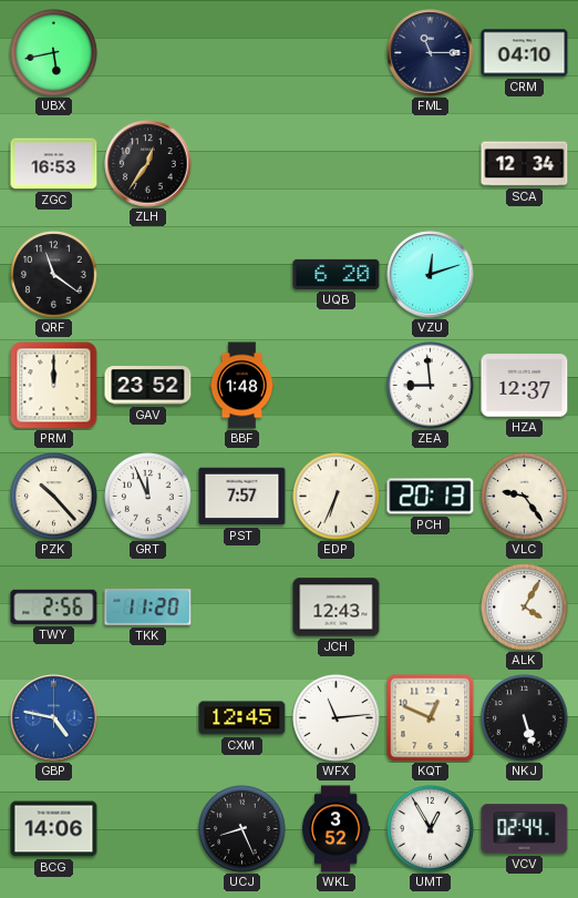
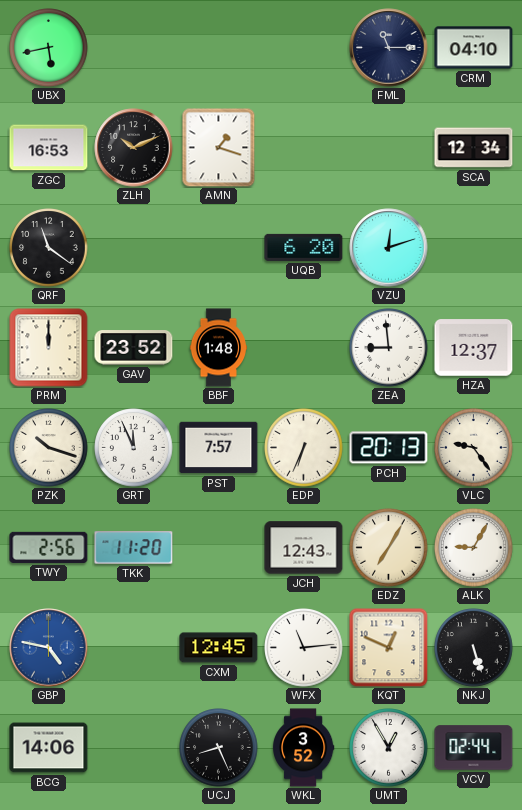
ZLH: 12:36 -> 10:11
AMN: none -> 1:18
PZK: 10:23 -> 10:18
EDZ: none -> 7:05
ALK: 4:05 -> 9:05
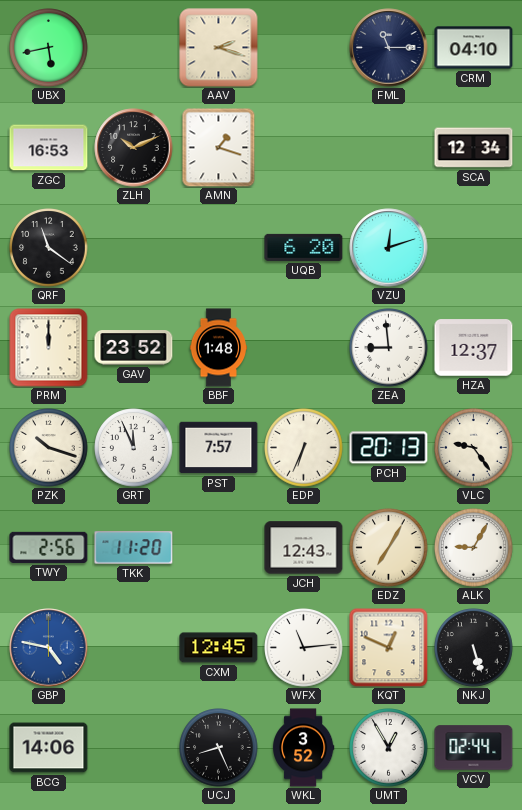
AAV: none -> 2:18
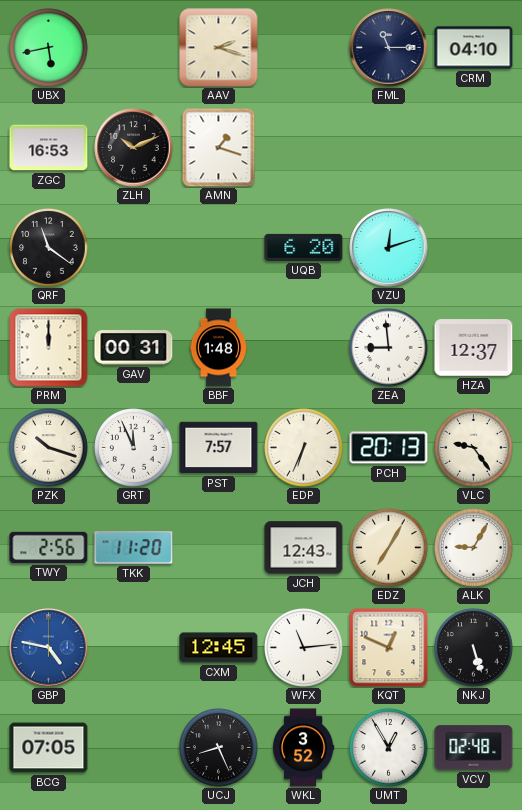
SCA: 12:34 -> none
GAV: 23:52 -> 00:31
BCG: 14:06 -> 07:05
VCV: 02:44 -> 02:48
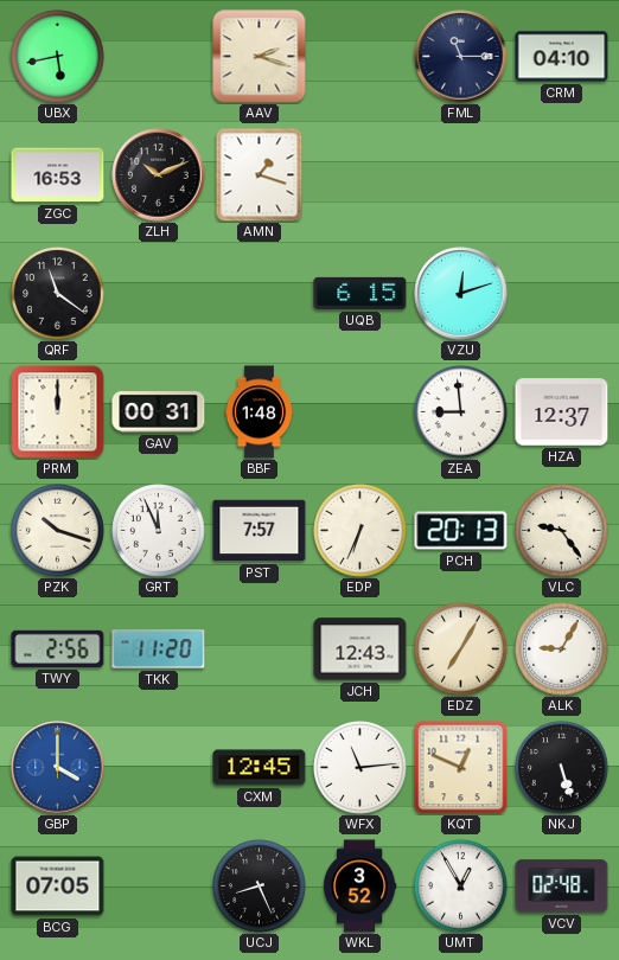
UQB: 6:20 -> 6:15
GBP: 4:47 -> 4:00
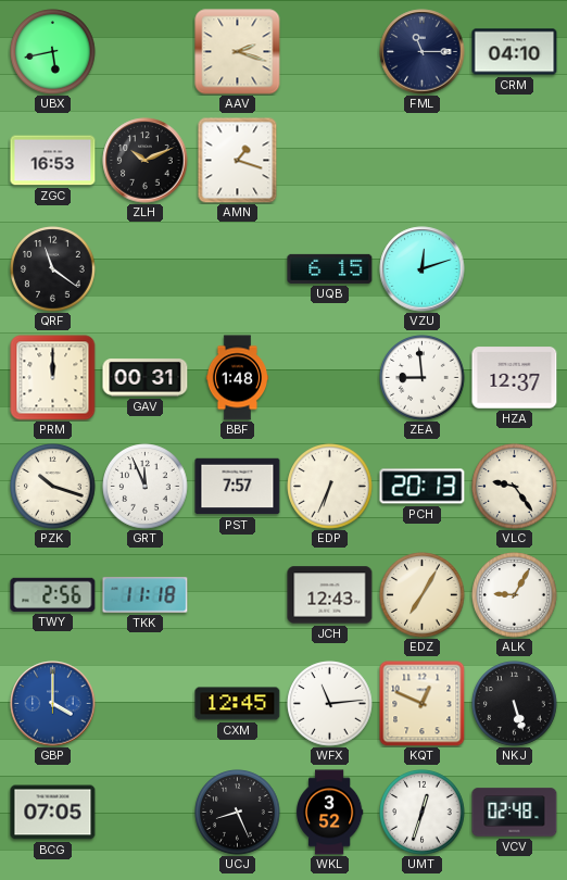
TKK: 11:20 -> 11:18
UMT: 12:55 -> 12:33
